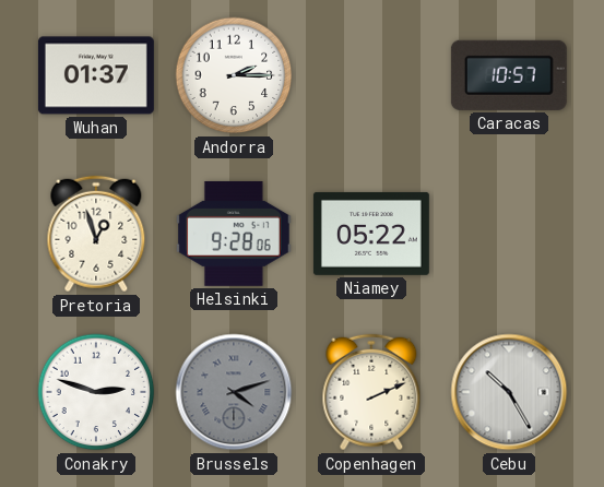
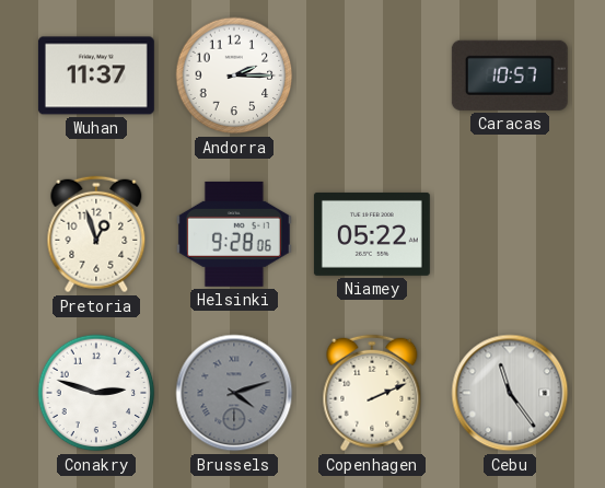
Wuhan: 01:37 -> 11:37
Cebu: 10:25 -> 11:24
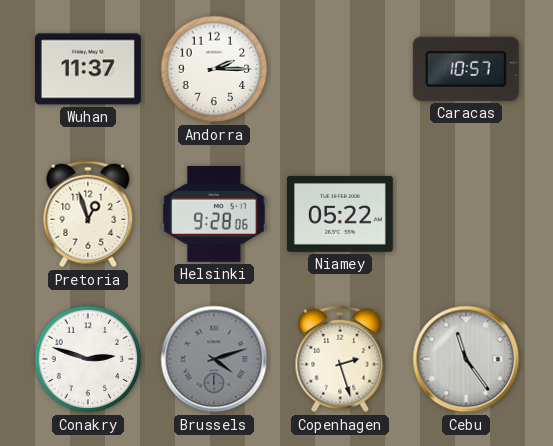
Copenhagen: 2:11 -> 2:27
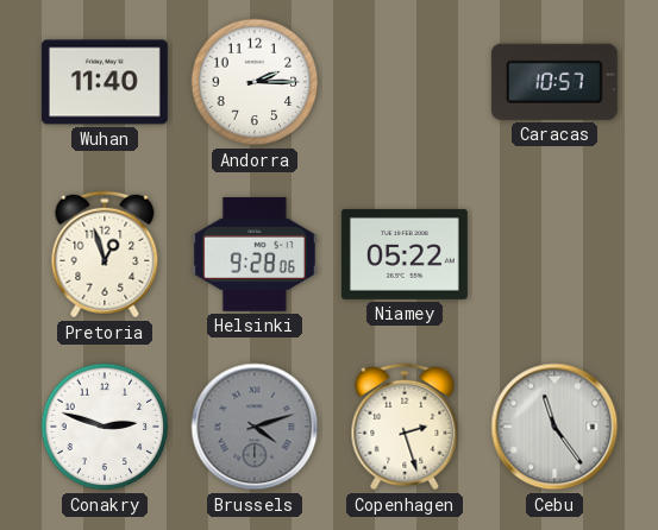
Wuhan: 11:37 -> 11:40
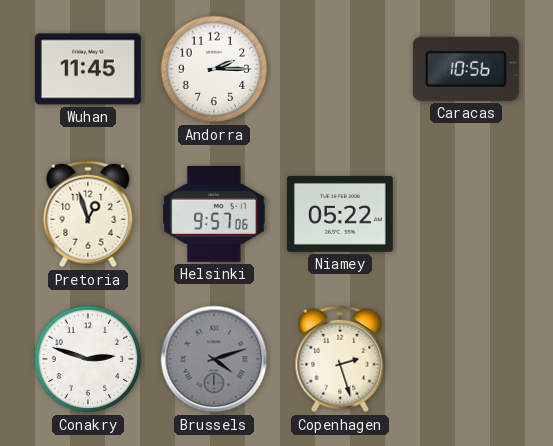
Wuhan: 11:40 -> 11:45
Caracas: 10:57 -> 10:56
Helsinki: 9:28 -> 9:57
Cebu: 11:24 -> none
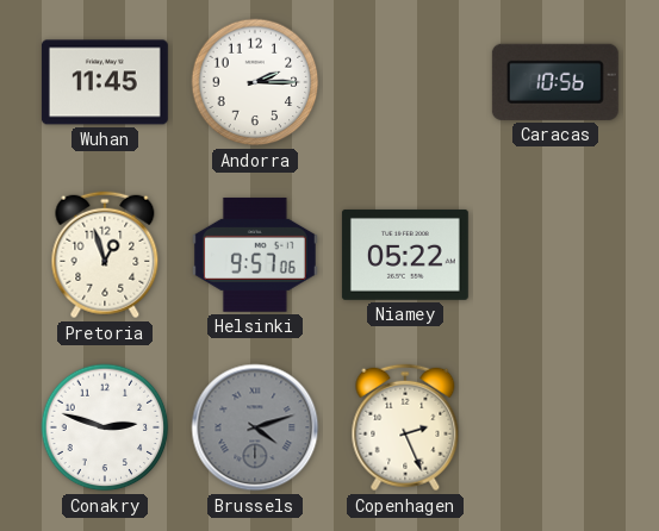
Copenhagen: 2:27 -> 2:26
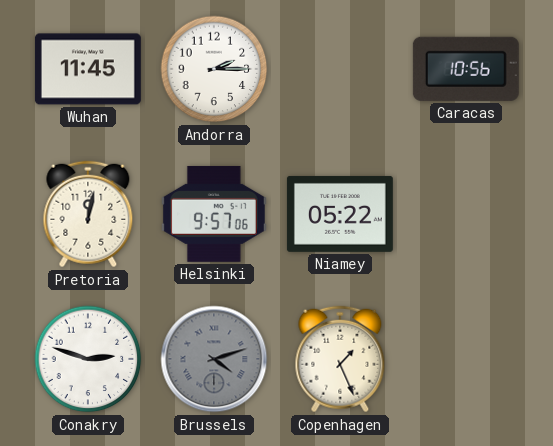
Pretoria: 12:57 -> 12:02
Copenhagen: 2:26 -> 1:26
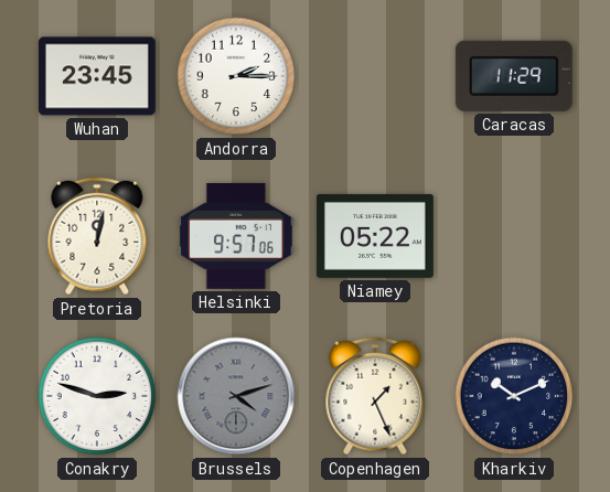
Wuhan: 11:45 -> 23:45
Caracas: 10:56 -> 11:29
Kharkiv: none -> 10:11
